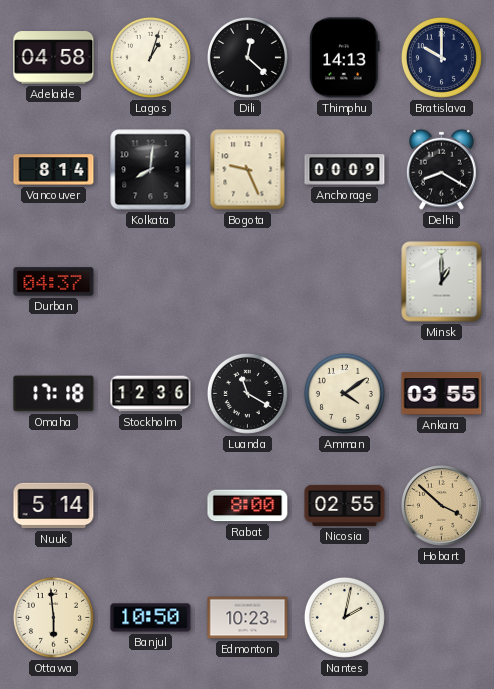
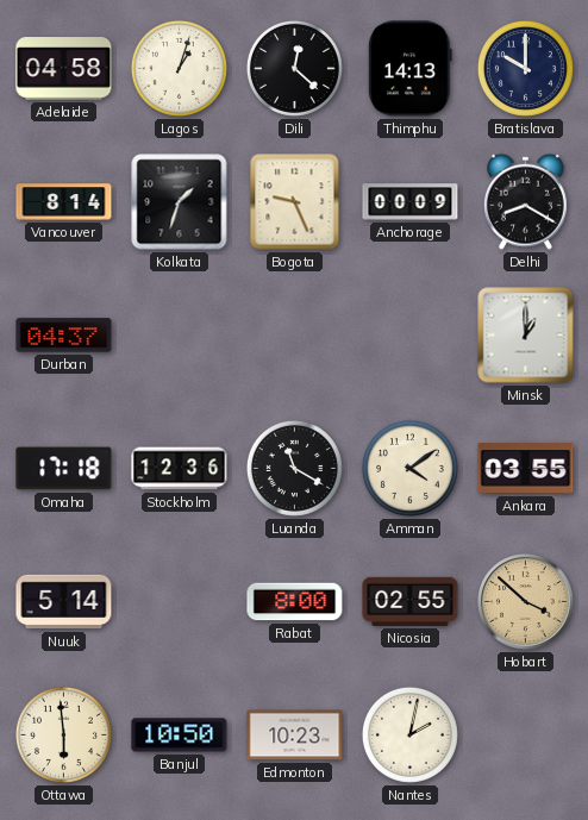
Kolkata: 8:01 -> 1:33
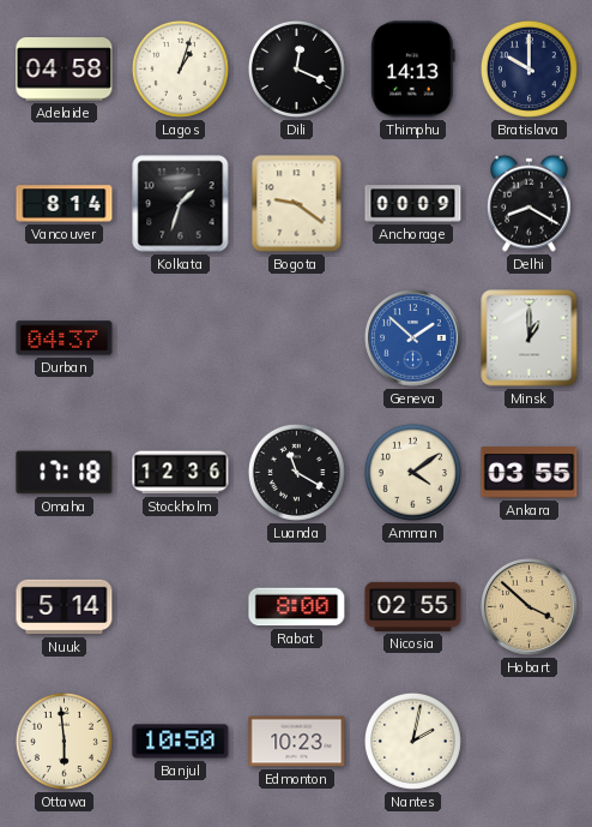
Dili: 12:22 -> 12:19
Bogota: 9:26 -> 9:21
Geneva: none -> 1:52
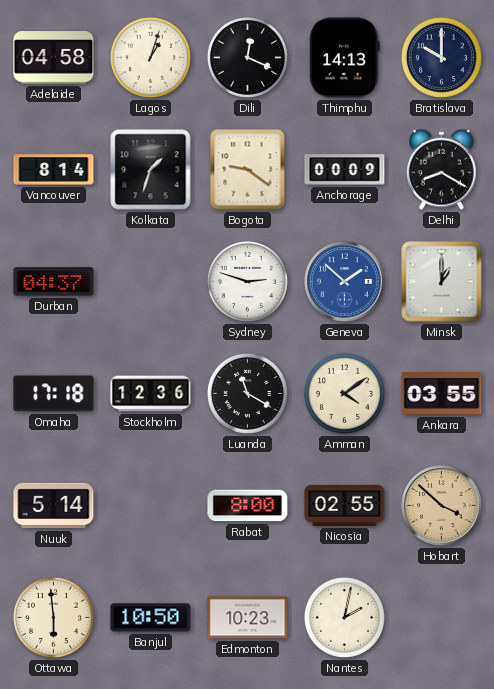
Sydney: none -> 2:48
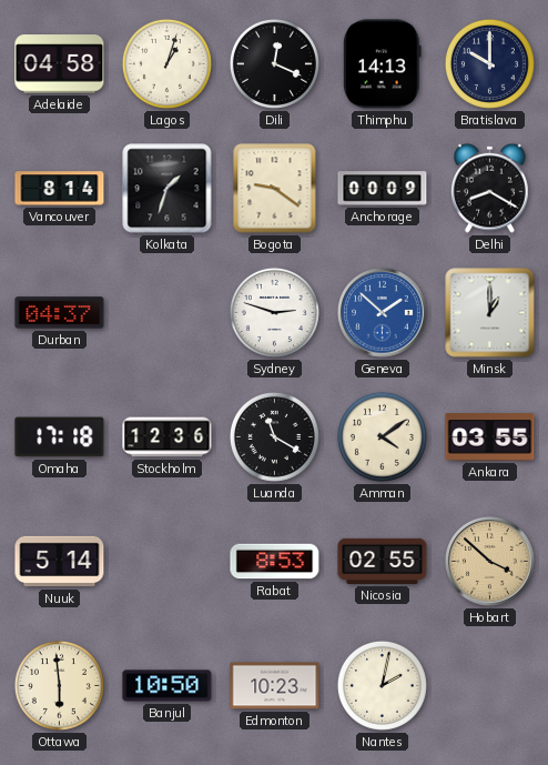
Rabat: 8:00 -> 8:53
